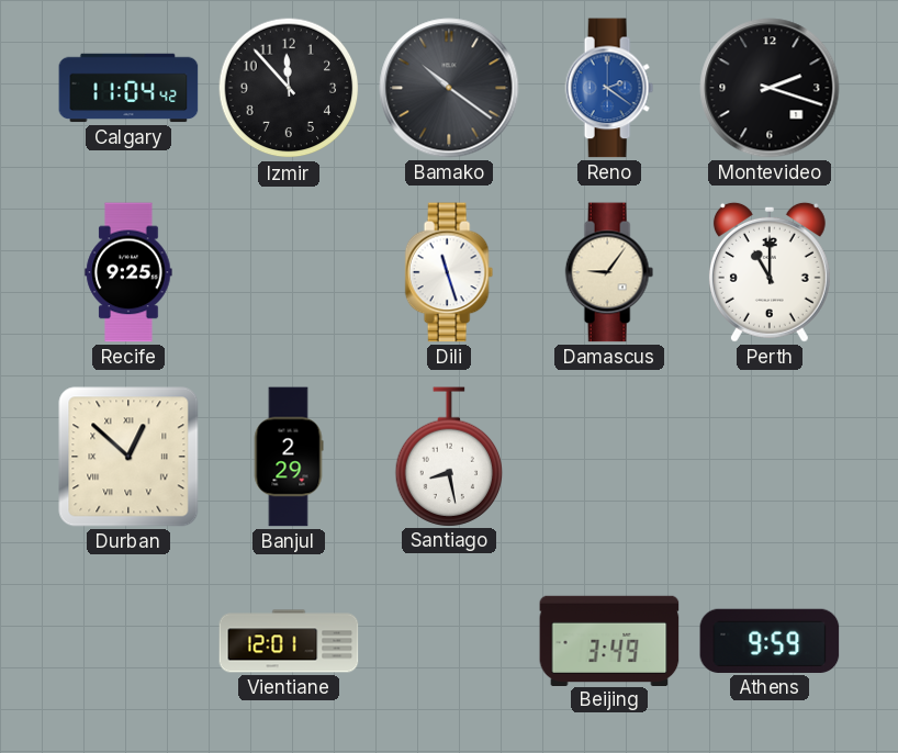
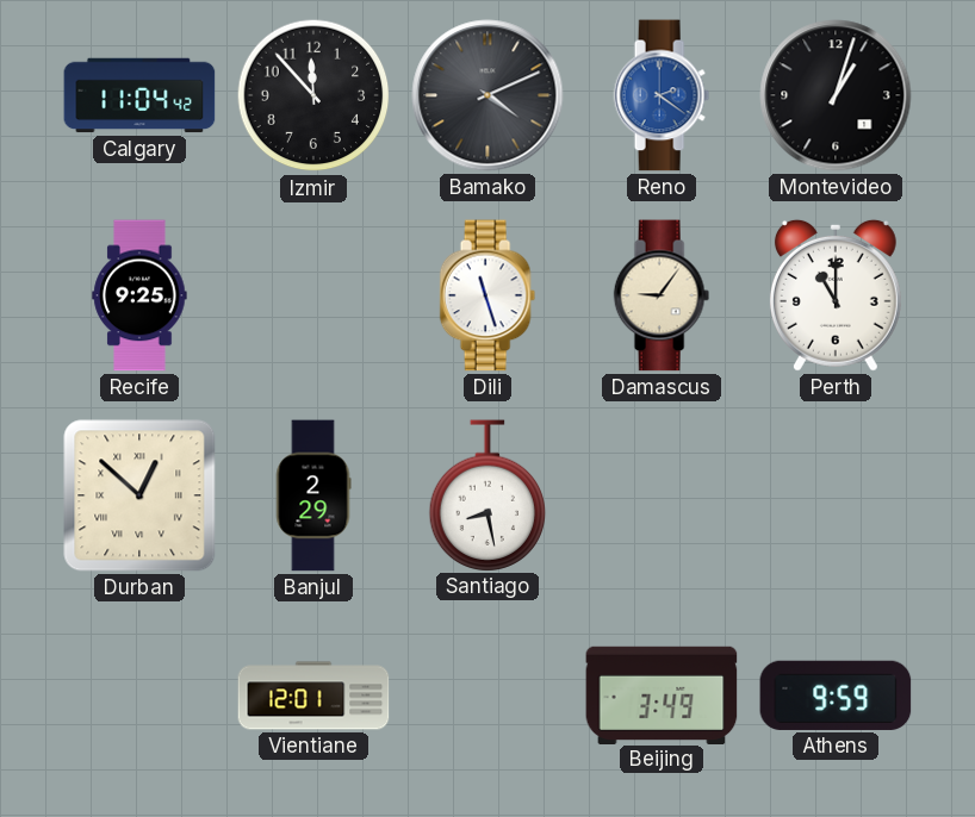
Bamako: 10:21 -> 4:11
Montevideo: 2:18 -> 1:03
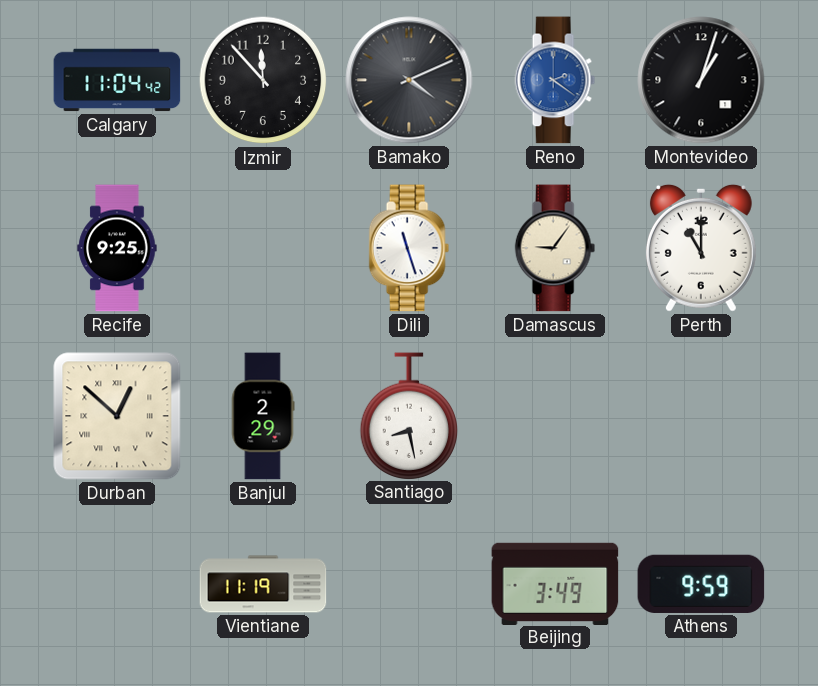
Vientiane: 12:01 -> 11:19
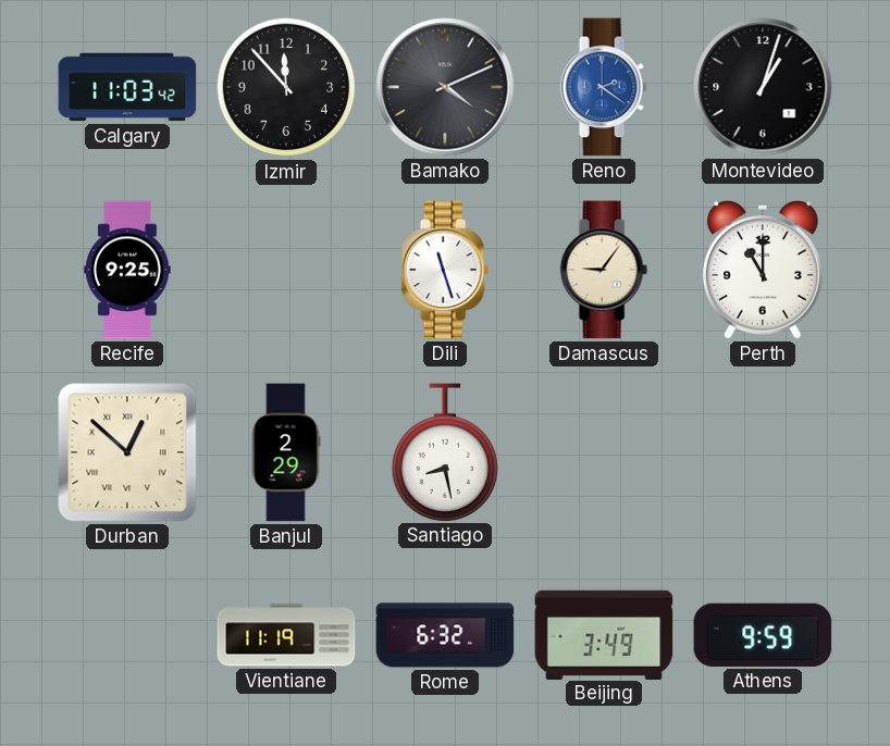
Calgary: 11:04 -> 11:03
Rome: none -> 6:32
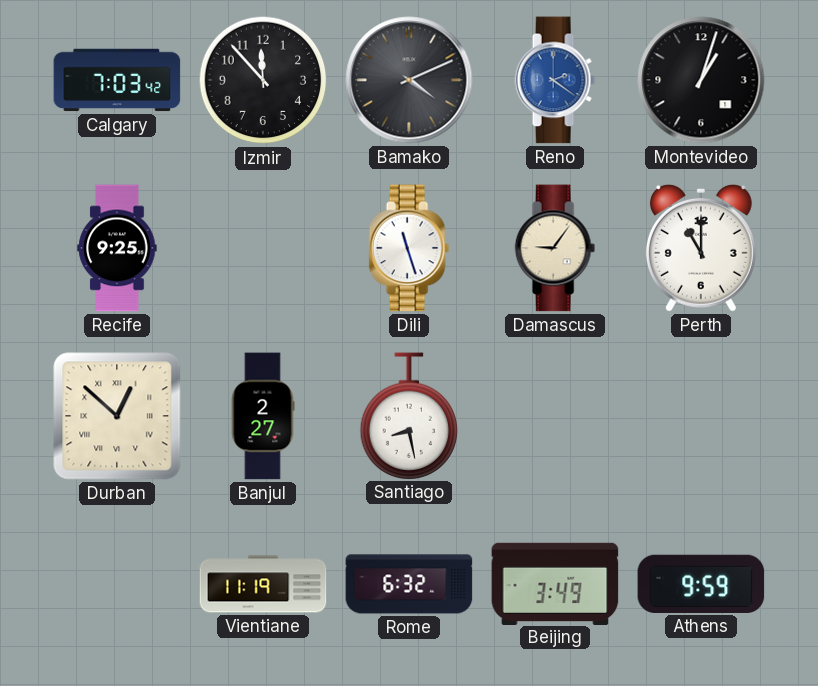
Calgary: 11:03 -> 7:03
Banjul: 2:29 -> 2:27
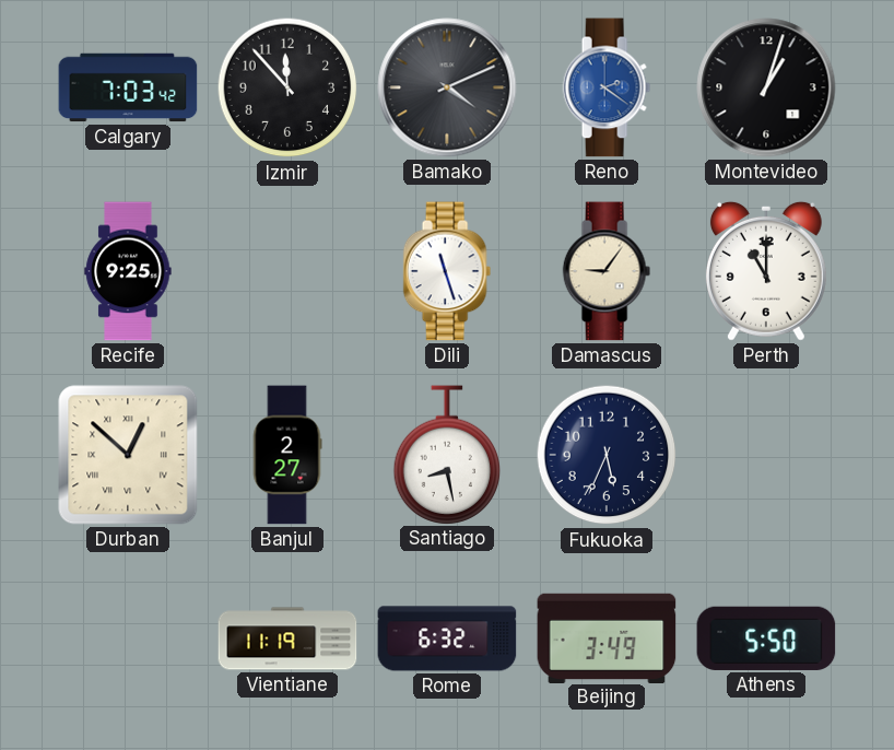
Fukuoka: none -> 5:34
Athens: 9:59 -> 5:50
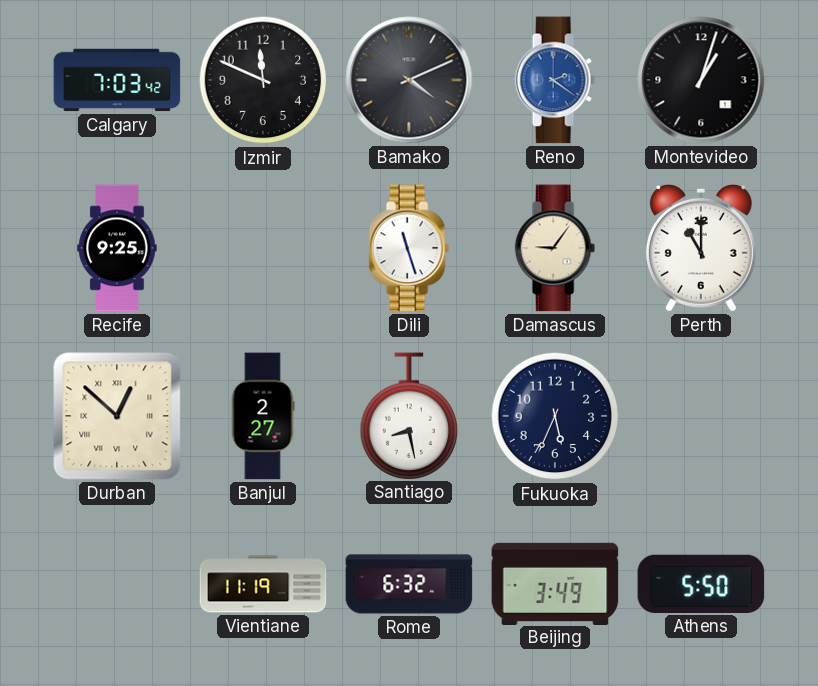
Izmir: 11:53 -> 11:49
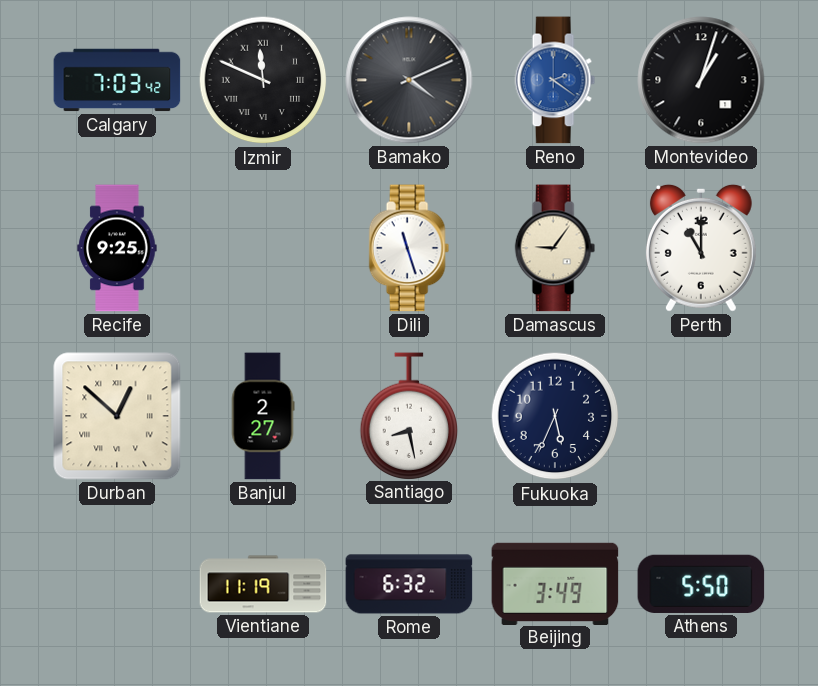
Izmir numerals: Arabic -> Roman
